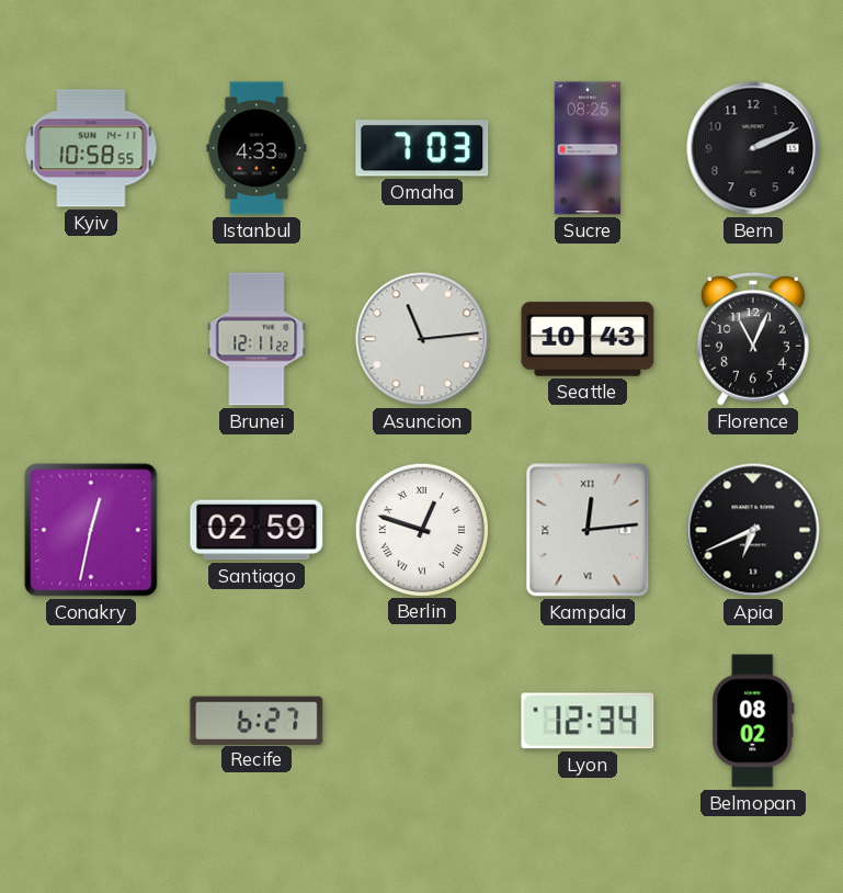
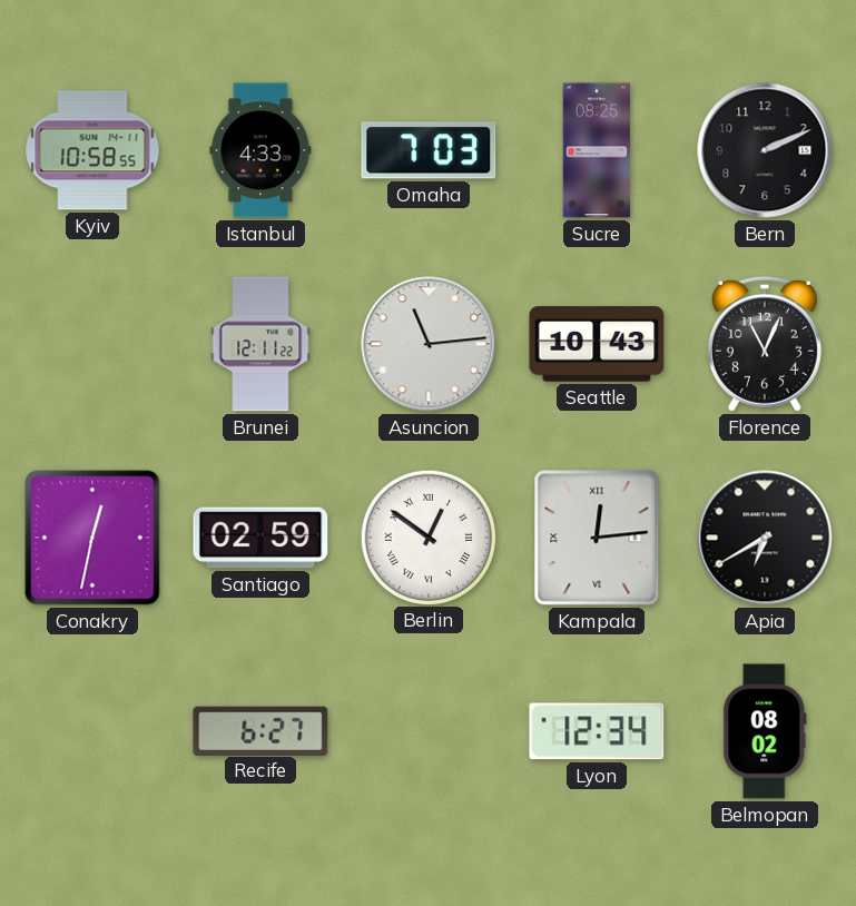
Berlin: 12:48 -> 12:51
Apia: 6:41 -> 6:40
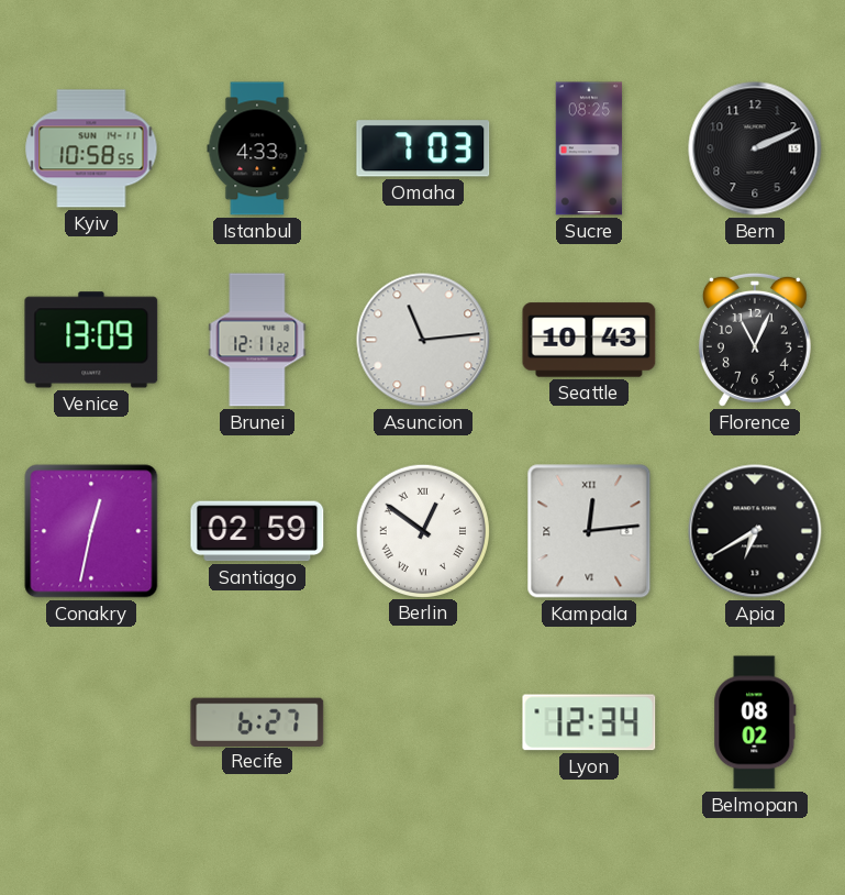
Venice: none -> 13:09
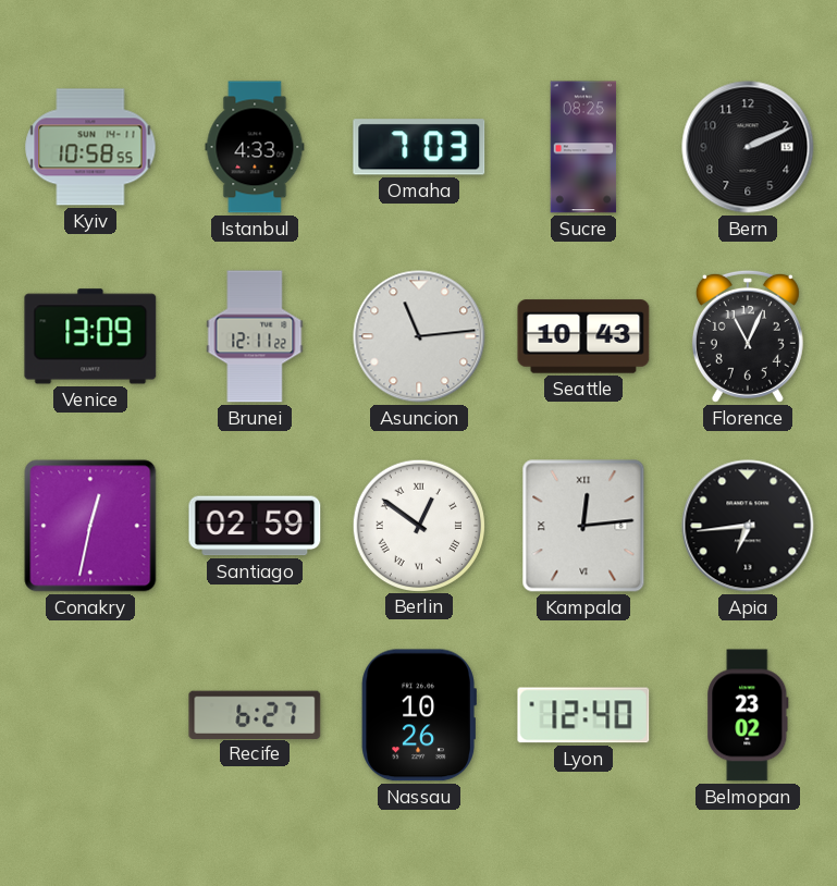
Apia: 6:40 -> 6:44
Nassau: none -> 10:26
Lyon: 12:34 -> 12:40
Belmopan: 08:02 -> 23:02
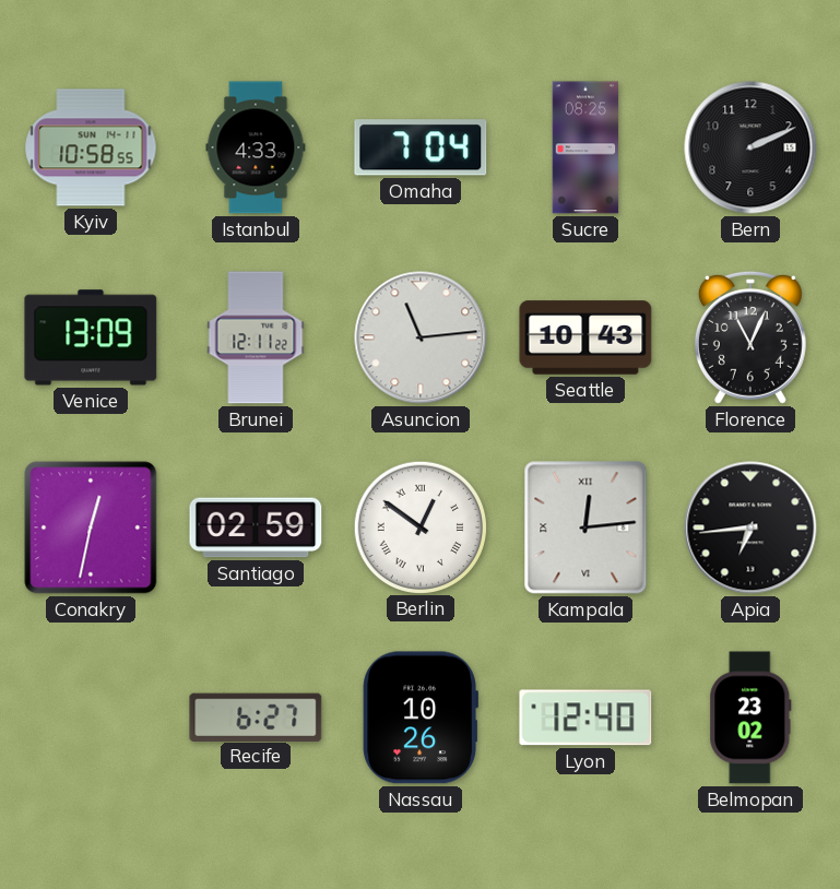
Omaha: 7:03 -> 7:04
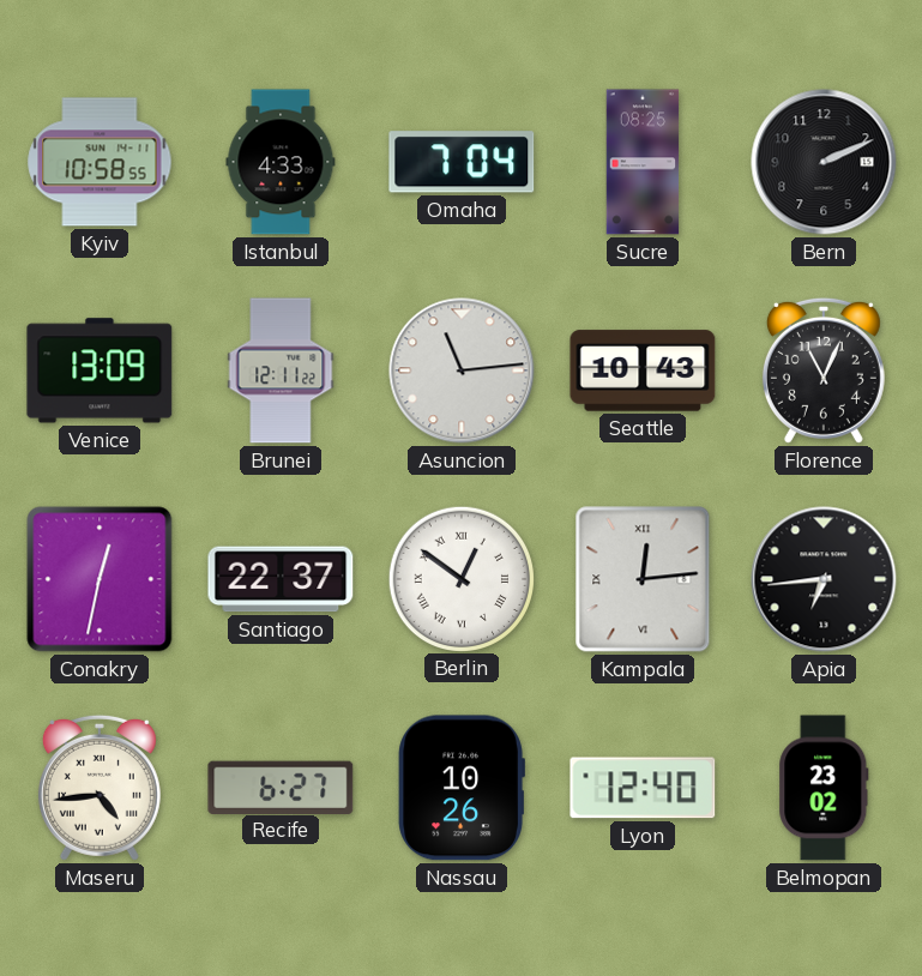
Santiago: 02:59 -> 22:37
Maseru: none -> 4:44
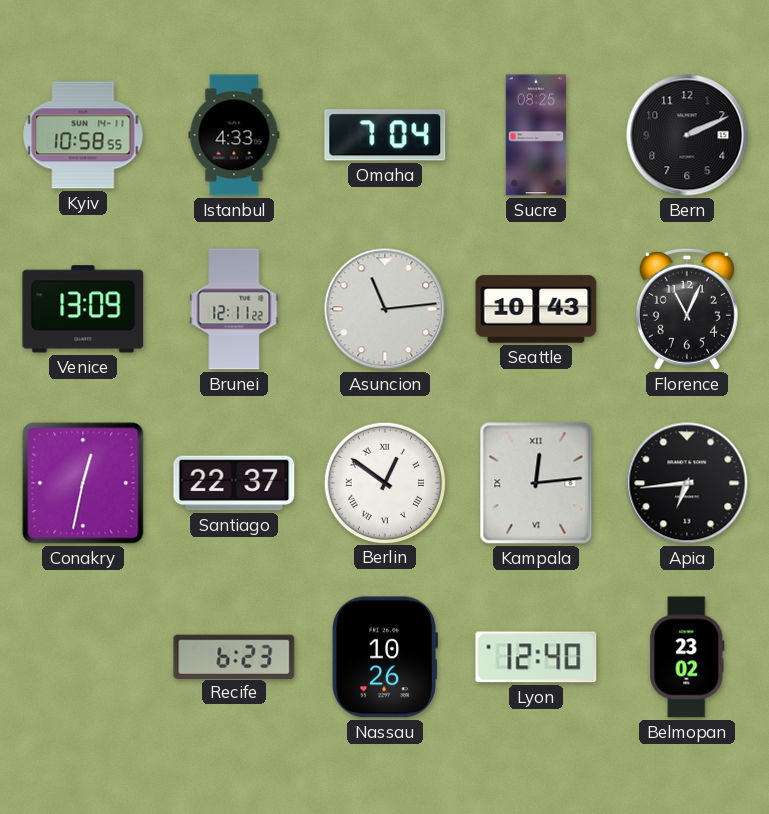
Maseru: 4:44 -> none
Recife: 6:27 -> 6:23
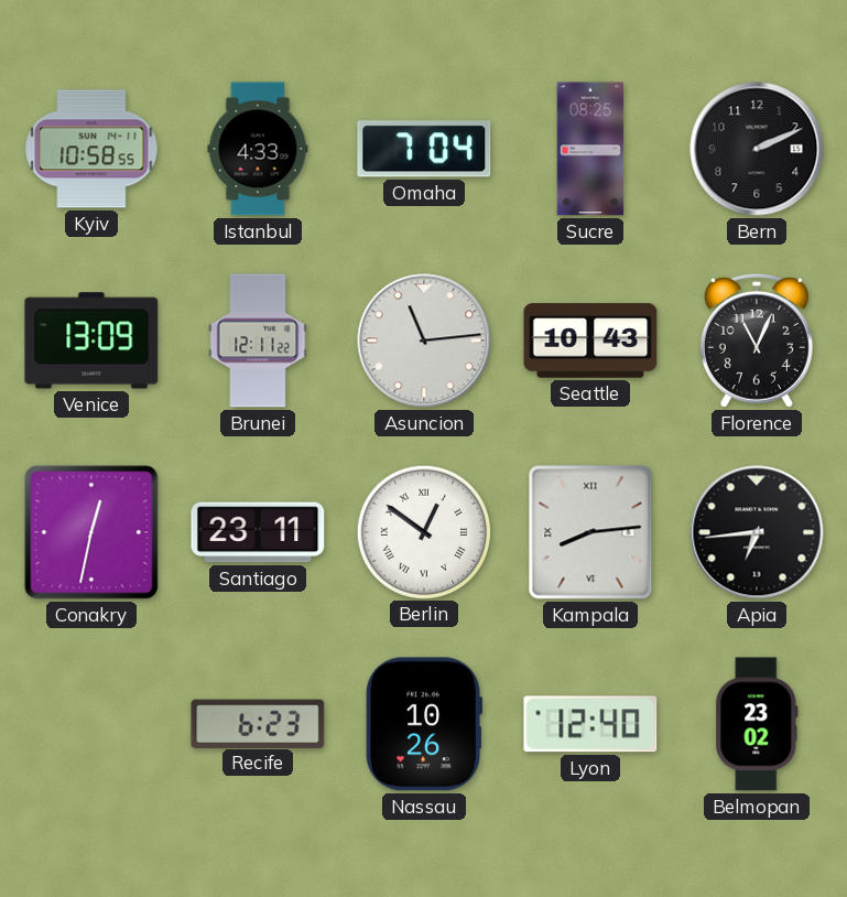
Santiago: 22:37 -> 23:11
Kampala: 12:14 -> 8:14
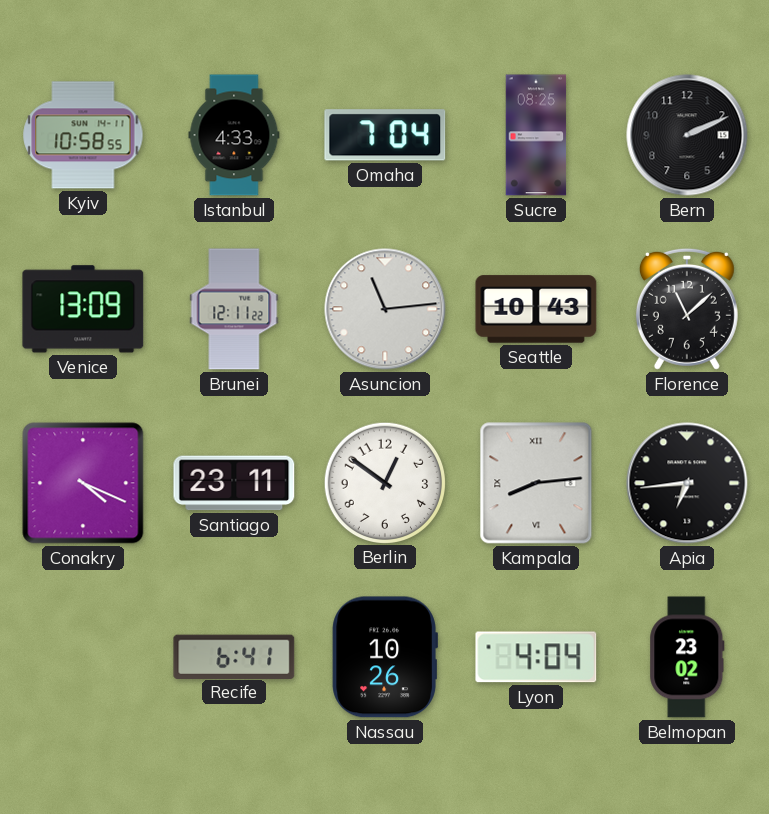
Florence: 11:04 -> 11:08
Conakry: 12:32 -> 4:19
Berlin numerals: Roman -> Arabic
Recife: 6:23 -> 6:41
Lyon: 12:40 -> 4:04
